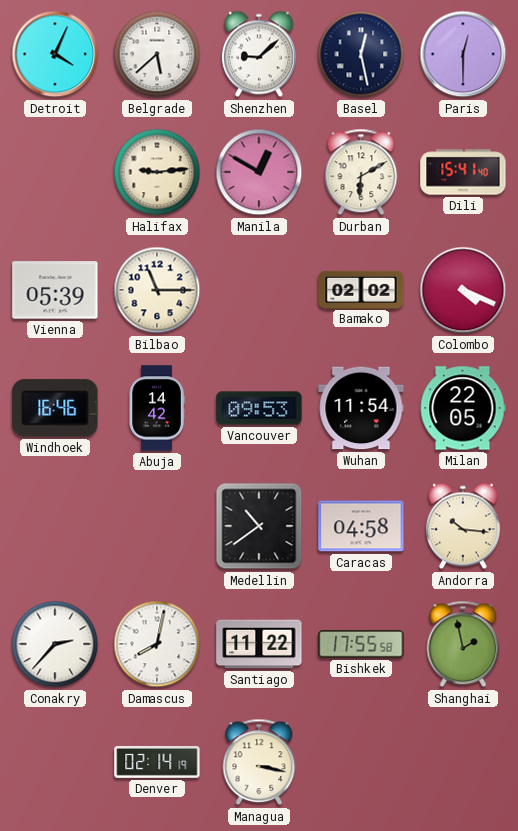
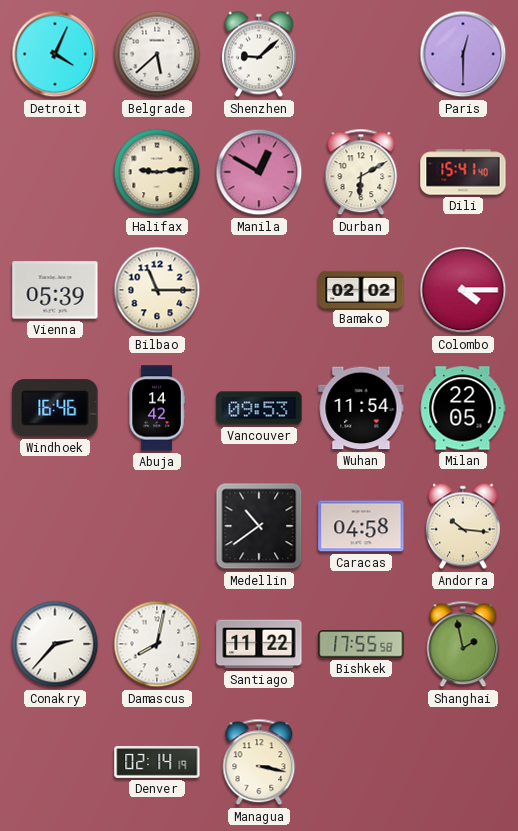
Basel: 12:28 -> none
Colombo: 4:19 -> 4:15
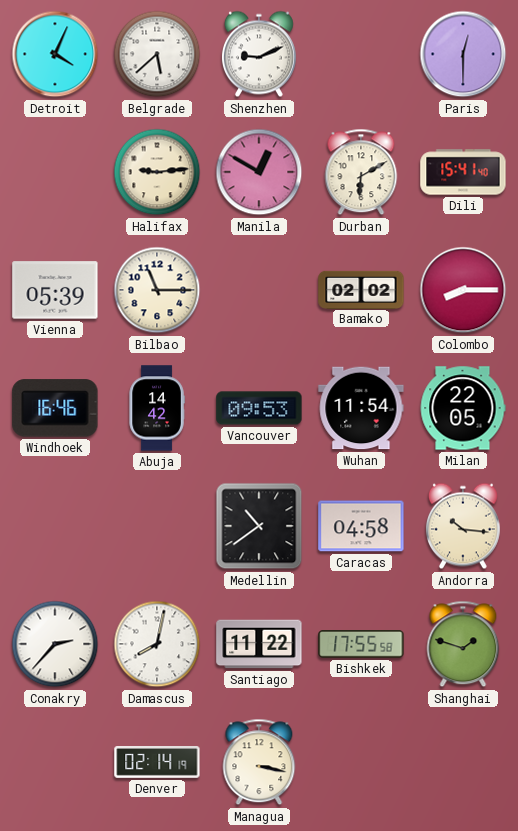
Shenzhen: 9:08 -> 9:11
Colombo: 4:15 -> 8:15
Shanghai: 1:58 -> 1:48
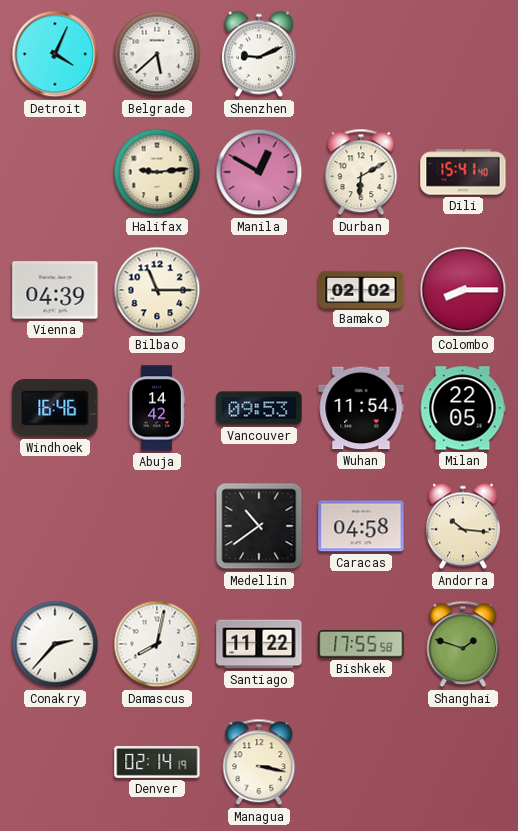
Paris: 12:30 -> none
Vienna: 05:39 -> 04:39
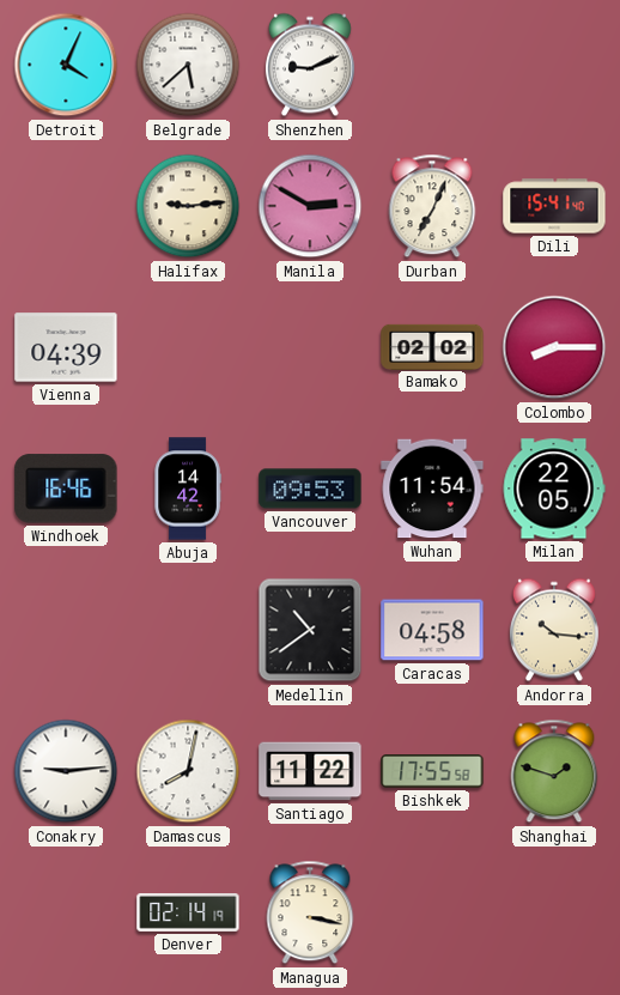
Manila: 12:50 -> 2:50
Durban: 6:10 -> 7:04
Bilbao: 11:15 -> none
Conakry: 2:37 -> 9:14
